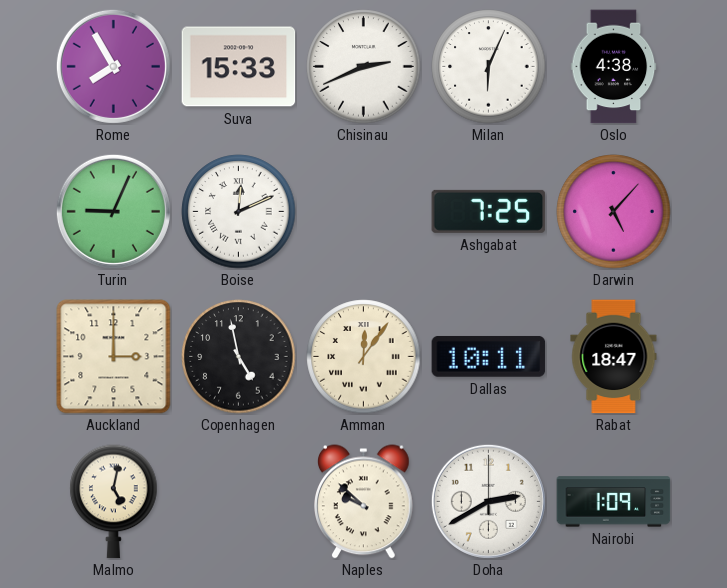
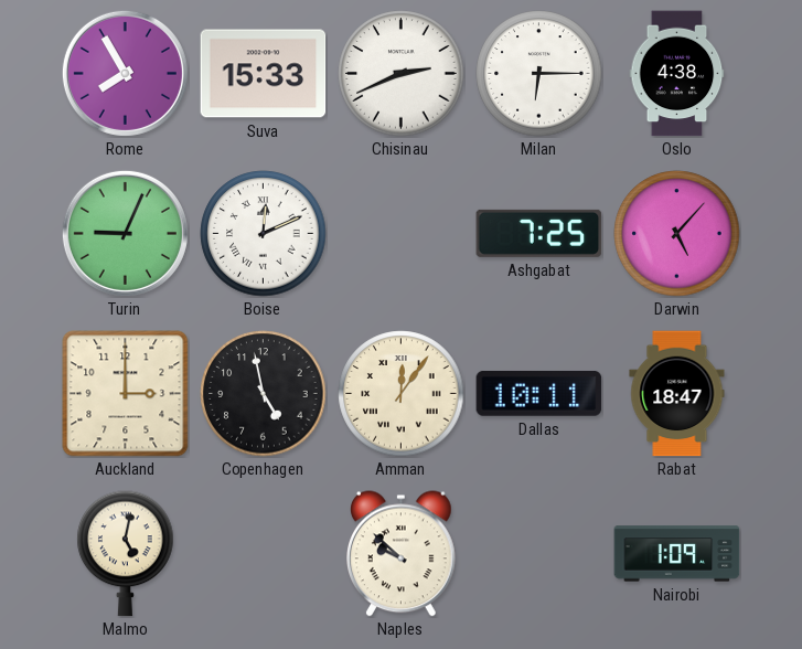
Milan: 6:04 -> 6:15
Doha: 2:40 -> none
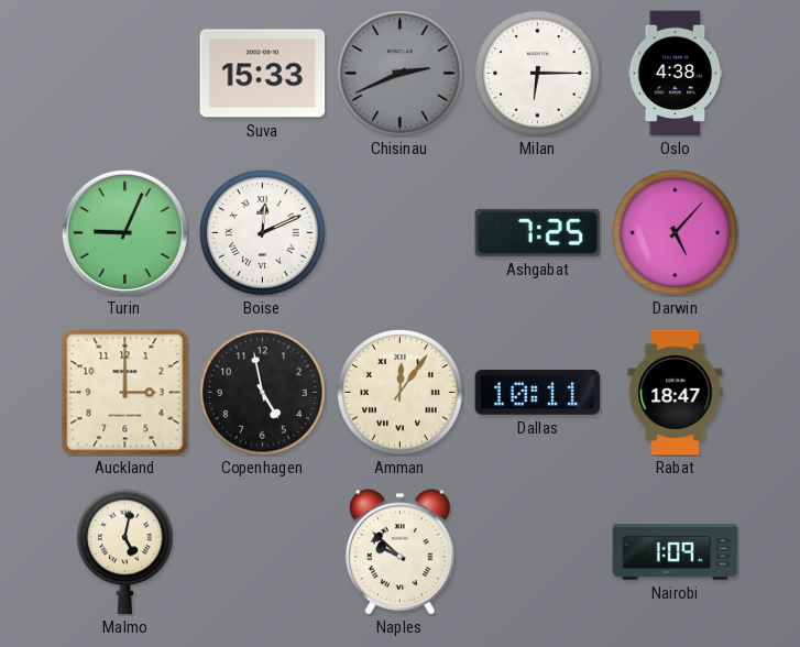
Rome: 7:55 -> none
Chisinau dial: white -> grey
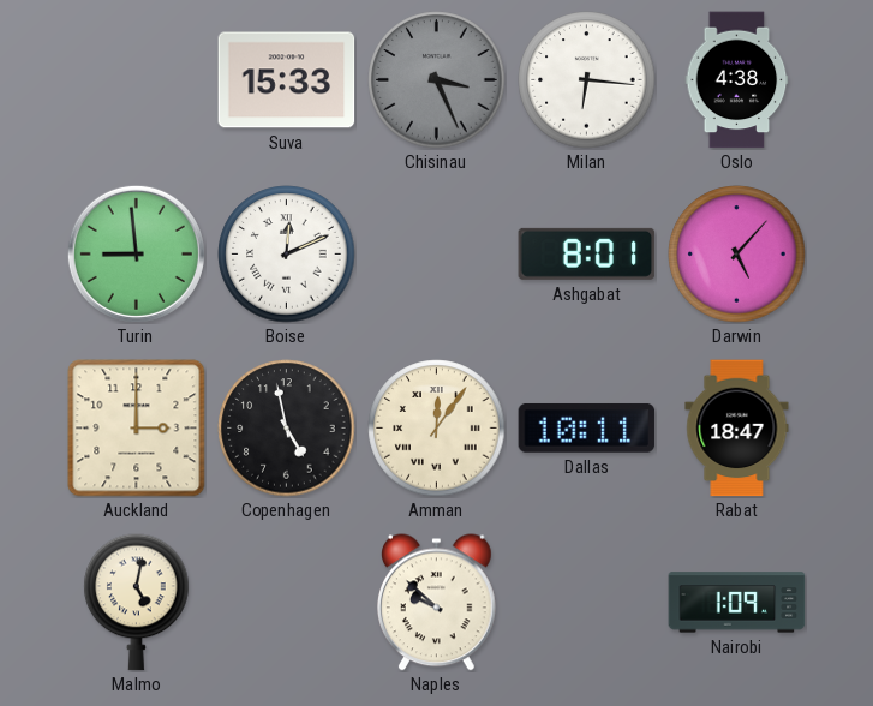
Chisinau: 2:41 -> 3:26
Milan: 6:15 -> 6:16
Turin: 9:04 -> 8:59
Ashgabat: 7:25 -> 8:01
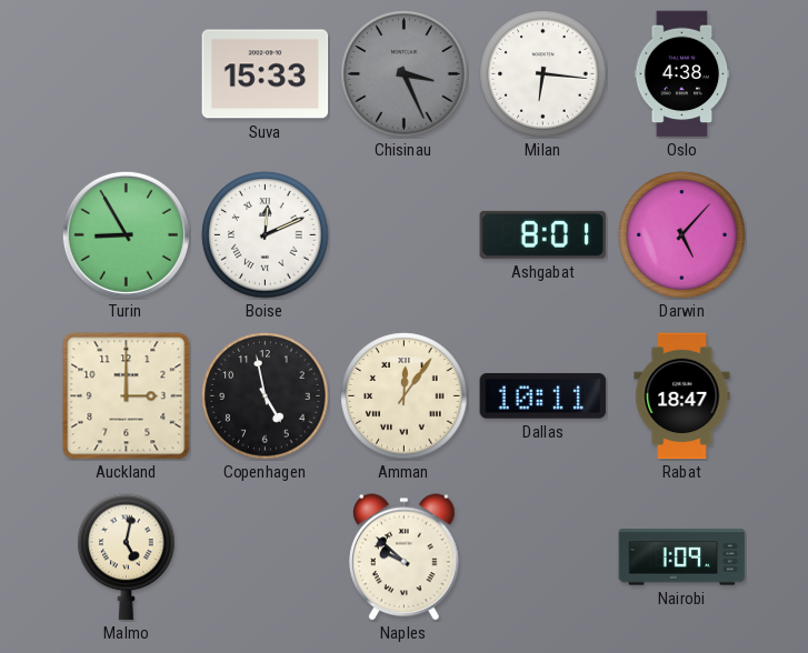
Turin: 8:59 -> 8:55
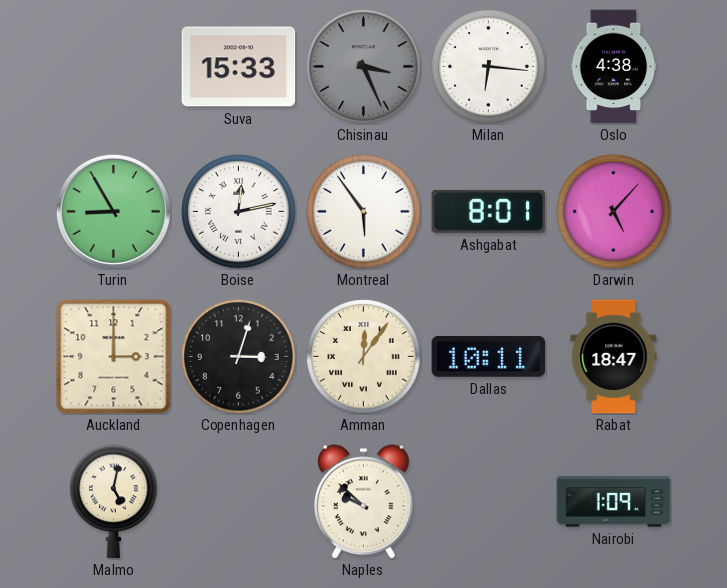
Boise: 12:11 -> 12:13
Montreal: none -> 5:54
Copenhagen: 4:58 -> 3:03
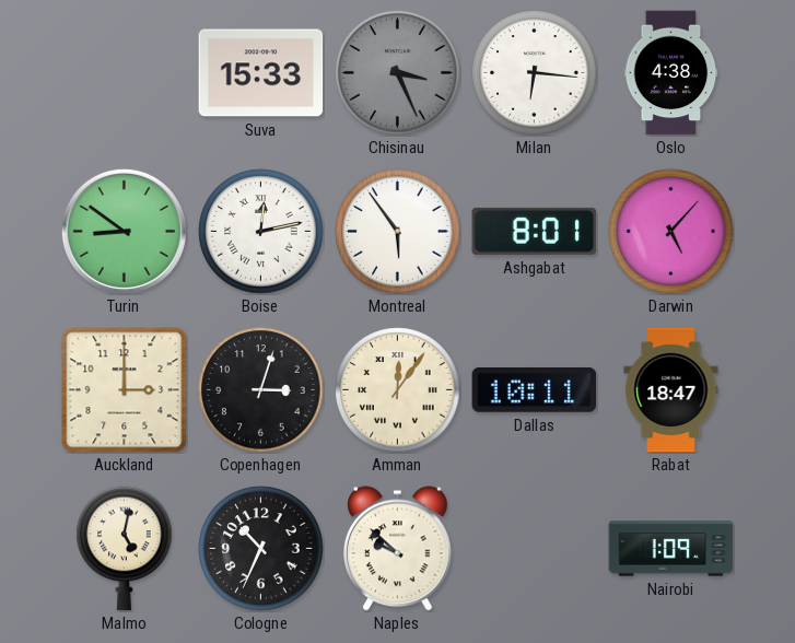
Turin: 8:55 -> 8:51
Cologne: none -> 10:34
